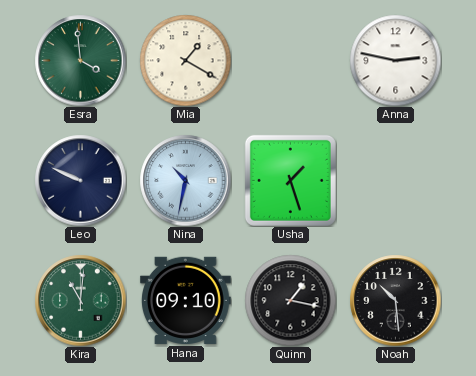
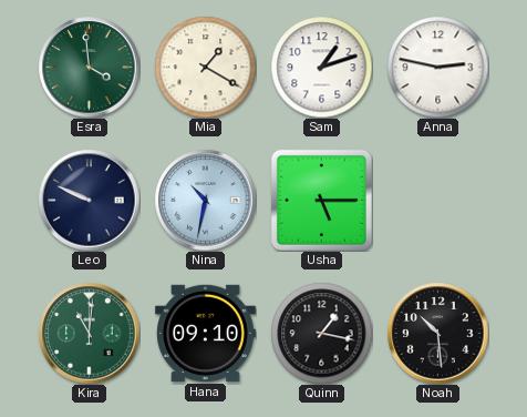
Sam: none -> 1:12
Usha: 1:27 -> 5:15
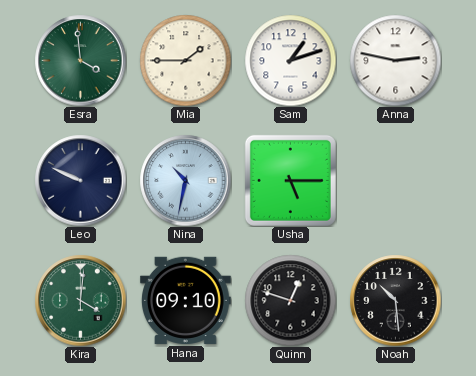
Mia: 1:20 -> 1:45
Kira: 11:01 -> 4:01
Quinn: 1:17 -> 12:48
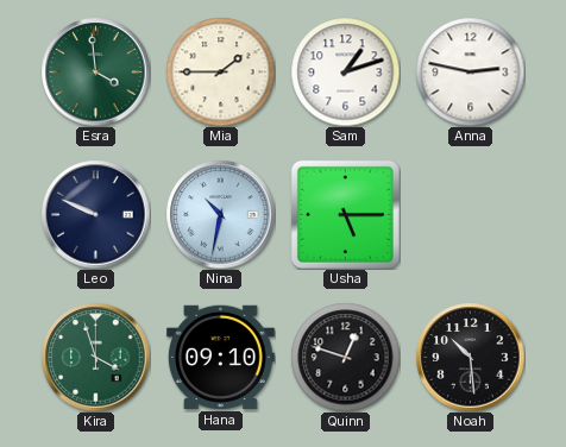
Kira: 4:01 -> 3:57
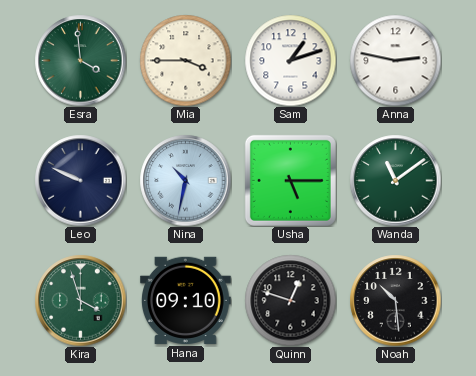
Mia: 1:45 -> 3:45
Wanda: none -> 11:09
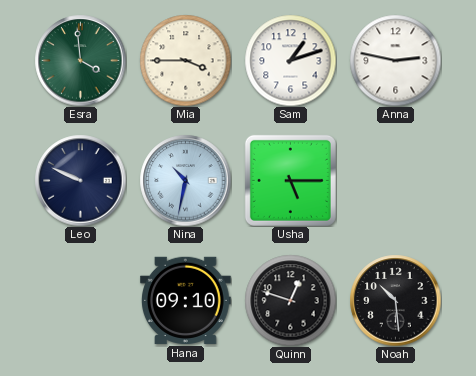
Wanda: 11:09 -> none
Kira: 3:57 -> none
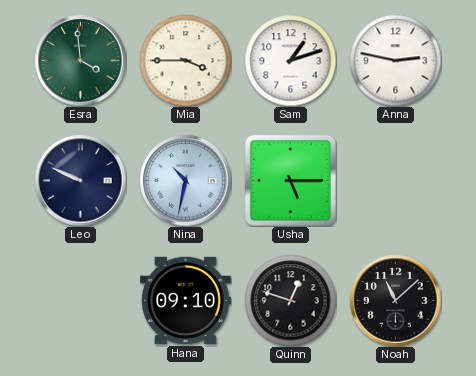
Noah: 10:29 -> 11:08
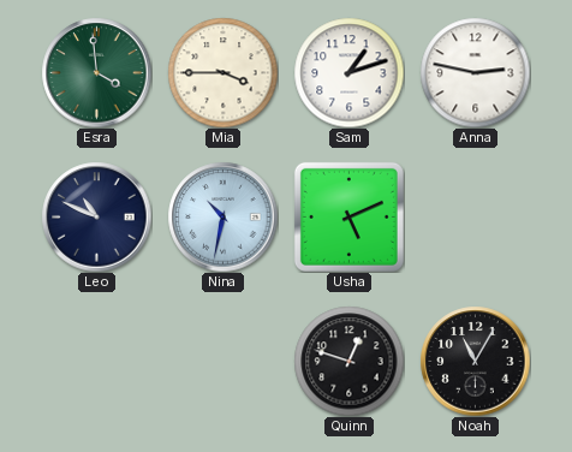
Leo: 9:49 -> 10:49
Usha: 5:15 -> 5:11
Hana: 09:10 -> none
Noah: 11:08 -> 11:05
